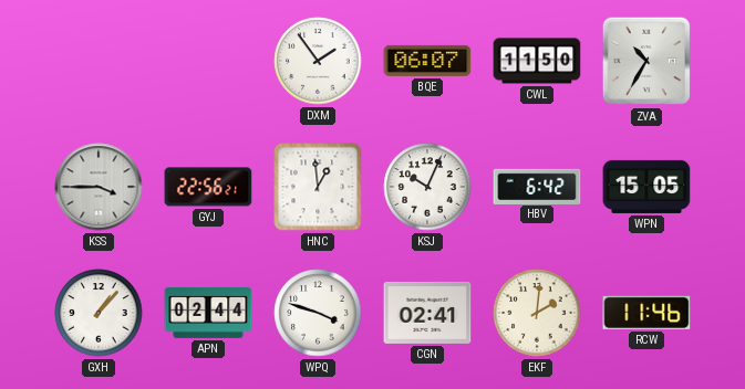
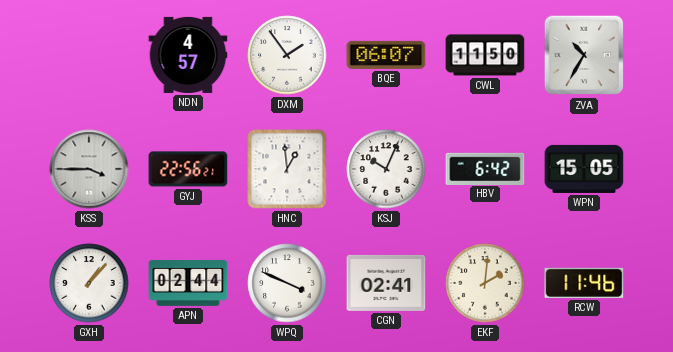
NDN: none -> 4:57
WPQ: 3:48 -> 3:49
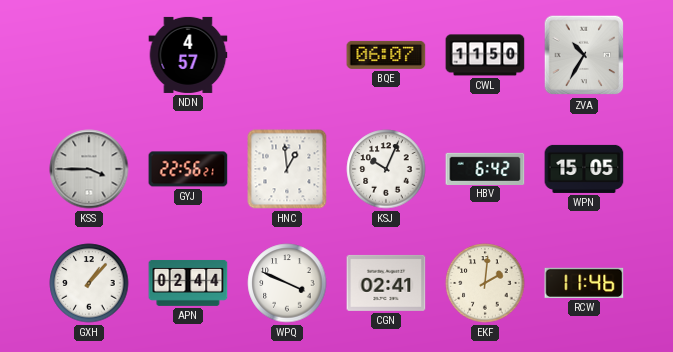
DXM: 1:54 -> none
